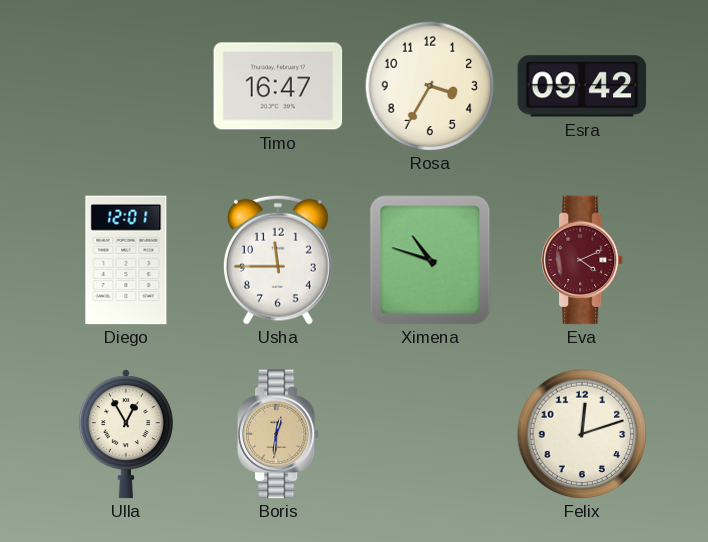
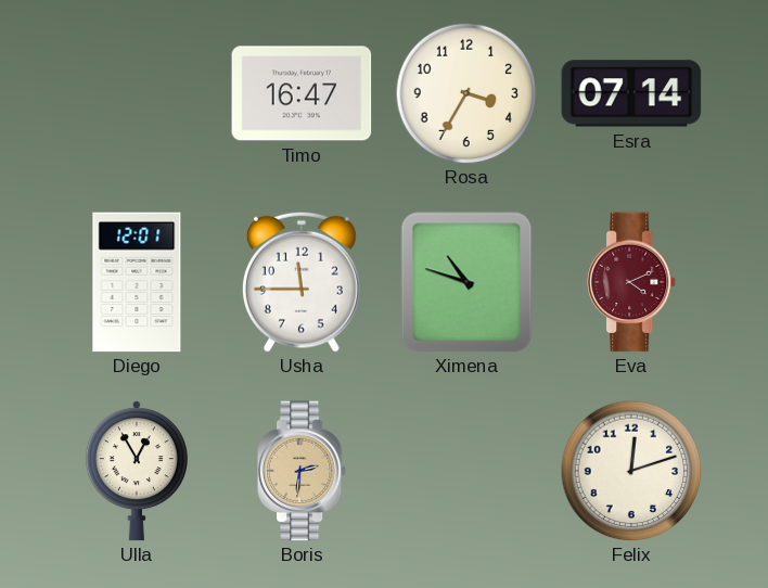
Esra: 09:42 -> 07:14
Boris: 12:31 -> 2:31
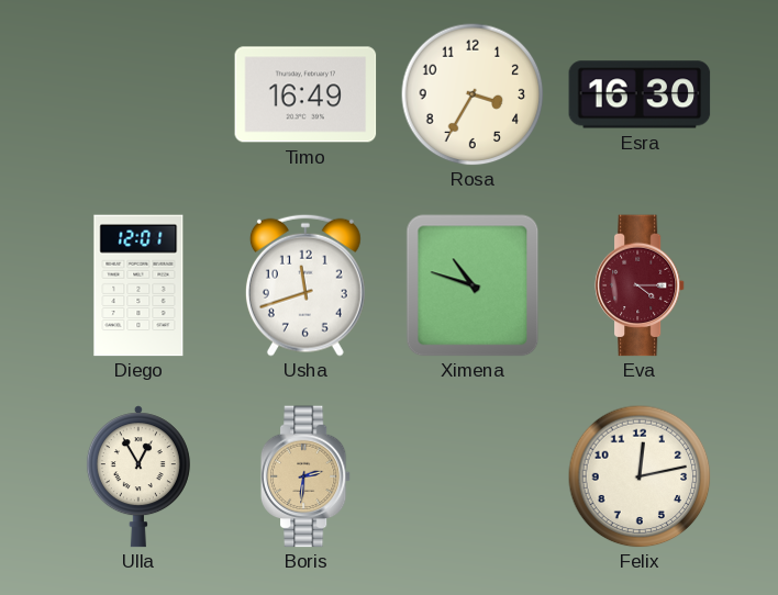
Timo: 16:47 -> 16:49
Esra: 07:14 -> 16:30
Usha: 11:45 -> 11:42
Eva: 4:11 -> 4:15
Felix: 12:12 -> 12:13
